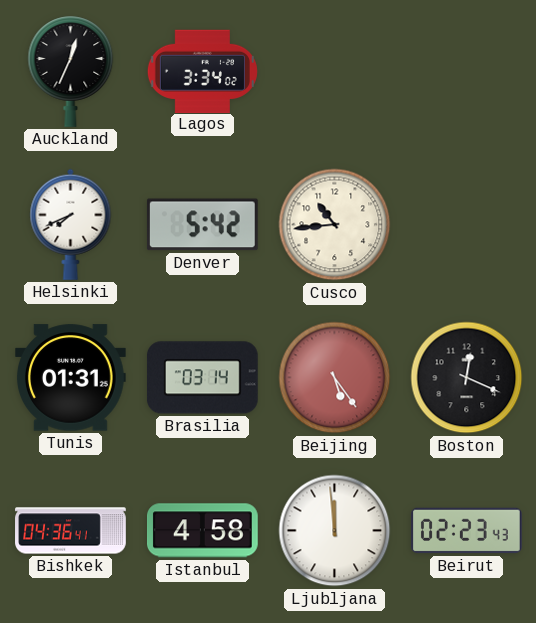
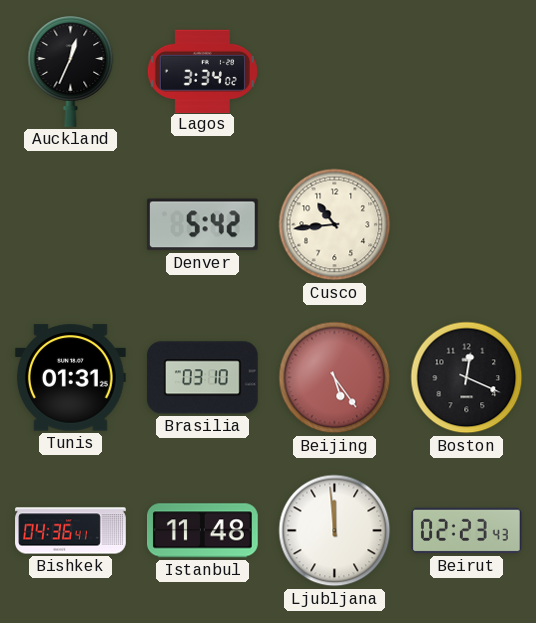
Helsinki: 7:41 -> none
Brasilia: 03:14 -> 03:10
Istanbul: 4:58 -> 11:48
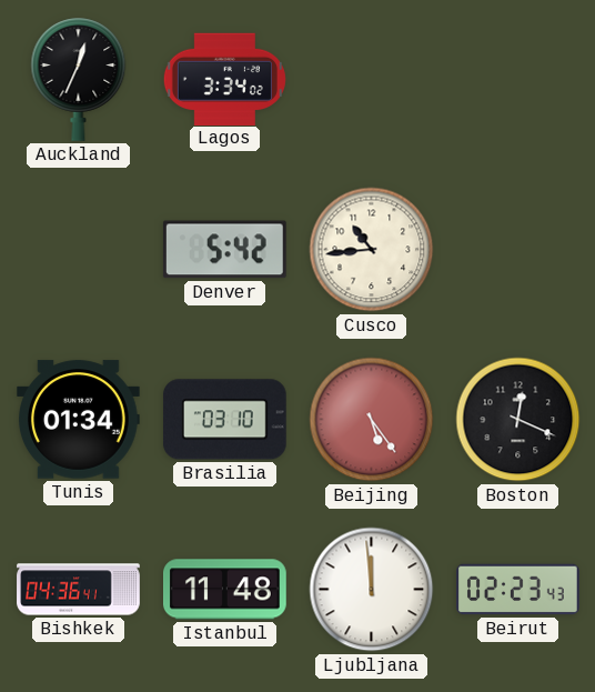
Tunis: 01:31 -> 01:34
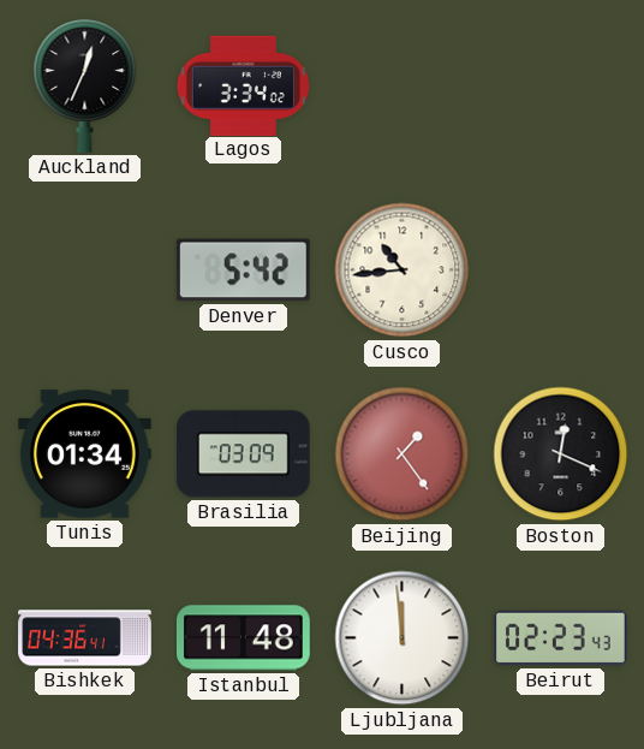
Brasilia: 03:10 -> 03:09
Beijing: 5:24 -> 1:24
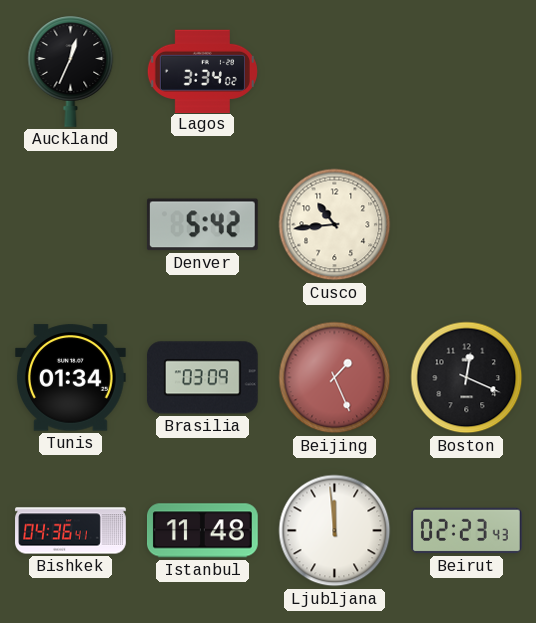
Beijing: 1:24 -> 1:26
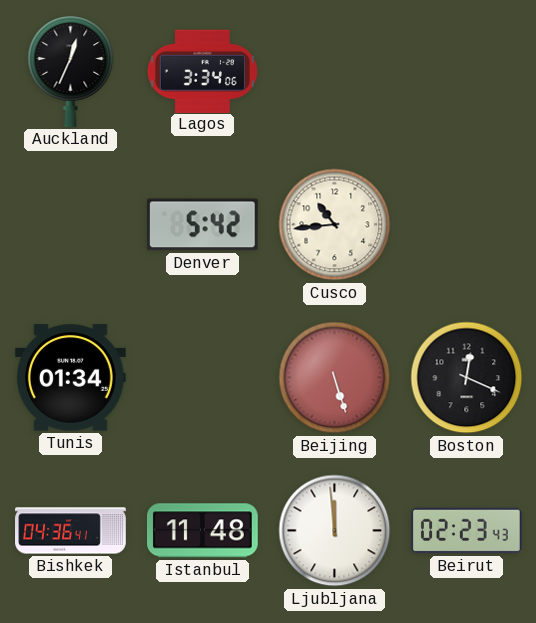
Lagos: 3:34:02 -> 3:34:06
Brasilia: 03:09 -> none
Beijing: 1:26 -> 5:27
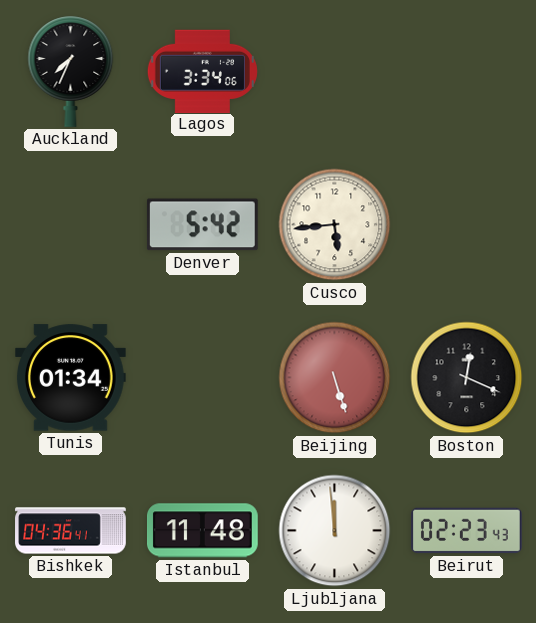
Auckland: 12:34 -> 7:34
Cusco: 10:44 -> 5:44
